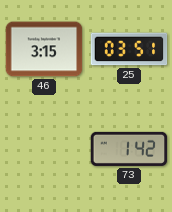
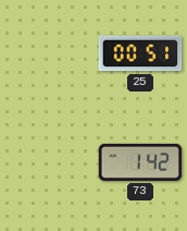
46: 3:15 -> none
25: 03:51 -> 00:51
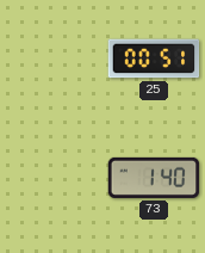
73: 1:42 -> 1:40
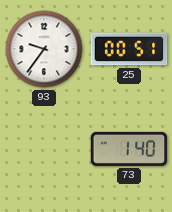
93: none -> 9:36
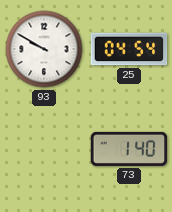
93: 9:36 -> 9:50
25: 00:51 -> 04:54
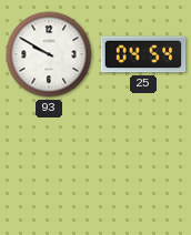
73: 1:40 -> none
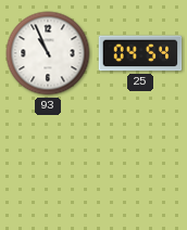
93: 9:50 -> 10:56
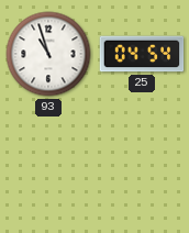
93: 10:56 -> 10:57
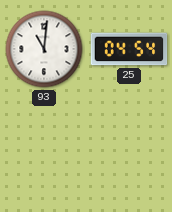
93: 10:57 -> 11:01
